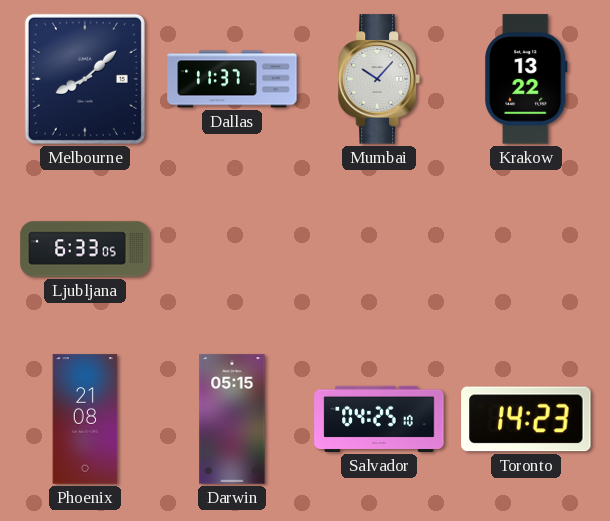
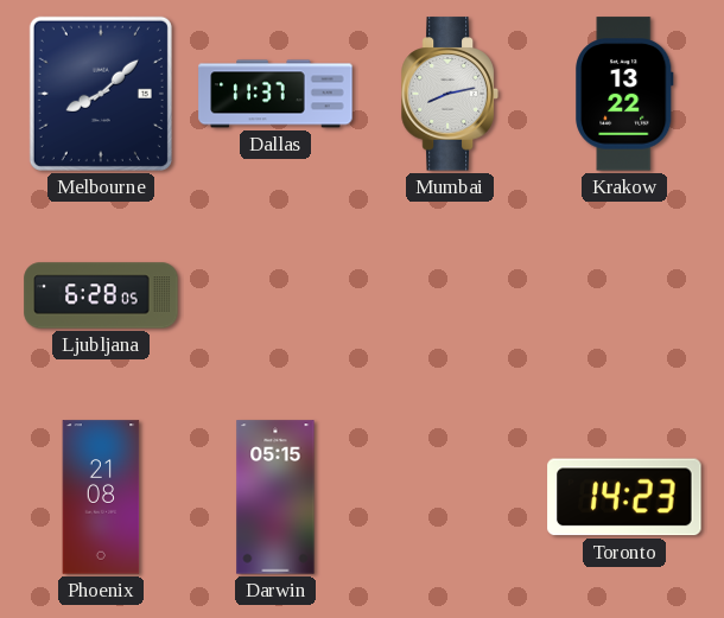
Mumbai: 10:07 -> 8:13
Ljubljana: 6:33 -> 6:28
Salvador: 04:25 -> none
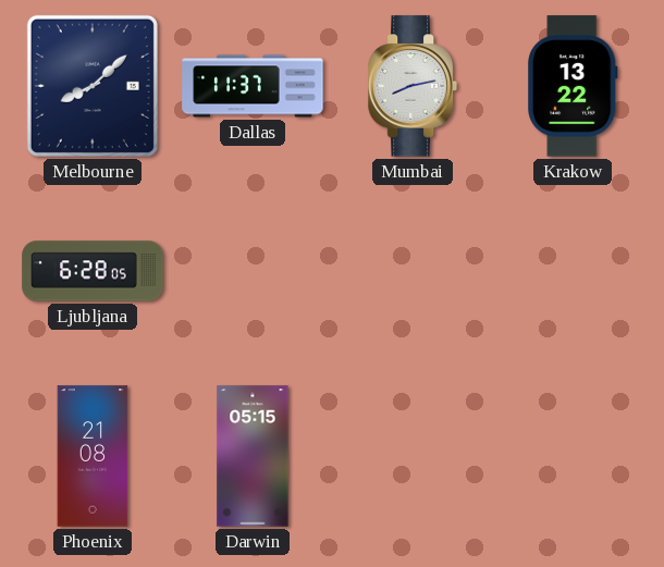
Toronto: 14:23 -> none
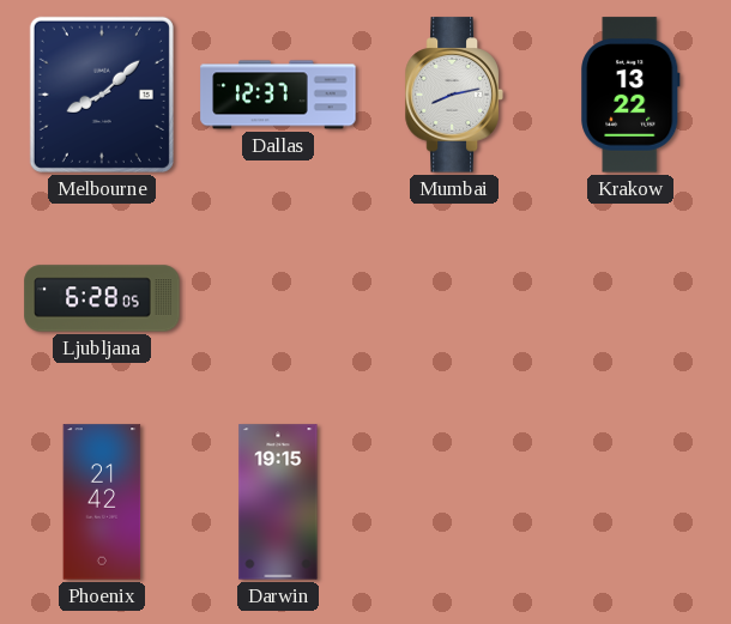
Dallas: 11:37 -> 12:37
Phoenix: 21:08 -> 21:42
Darwin: 05:15 -> 19:15
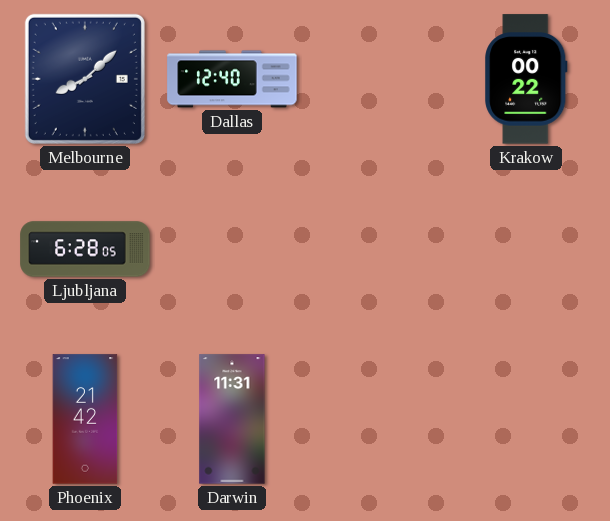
Dallas: 12:37 -> 12:40
Mumbai: 8:13 -> none
Krakow: 13:22 -> 00:22
Darwin: 19:15 -> 11:31
